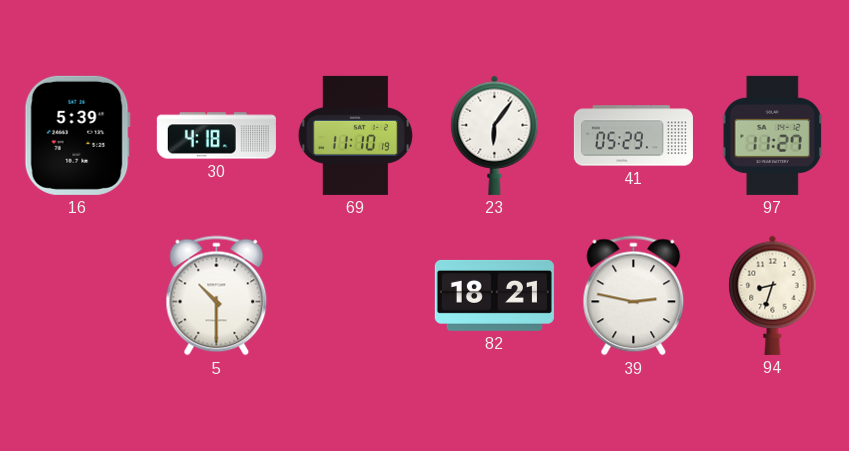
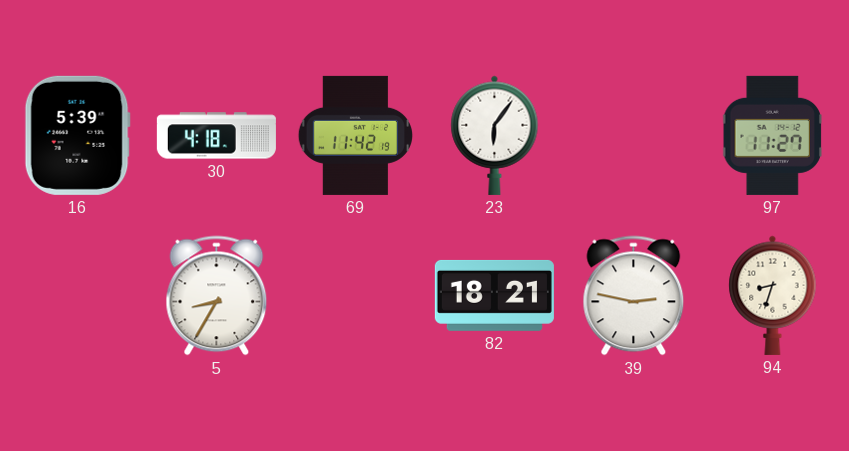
69: 11:10 -> 11:42
41: 05:29 -> none
5: 10:30 -> 8:35
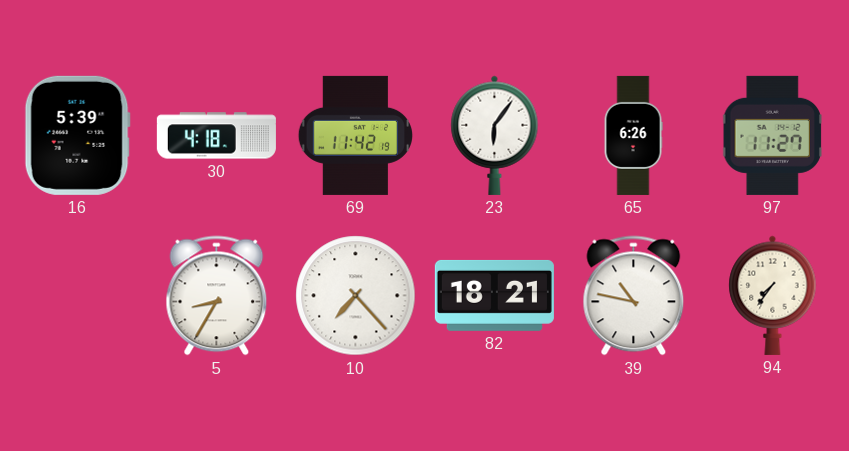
65: none -> 6:26
10: none -> 7:23
39: 2:47 -> 10:47
94: 8:33 -> 7:36
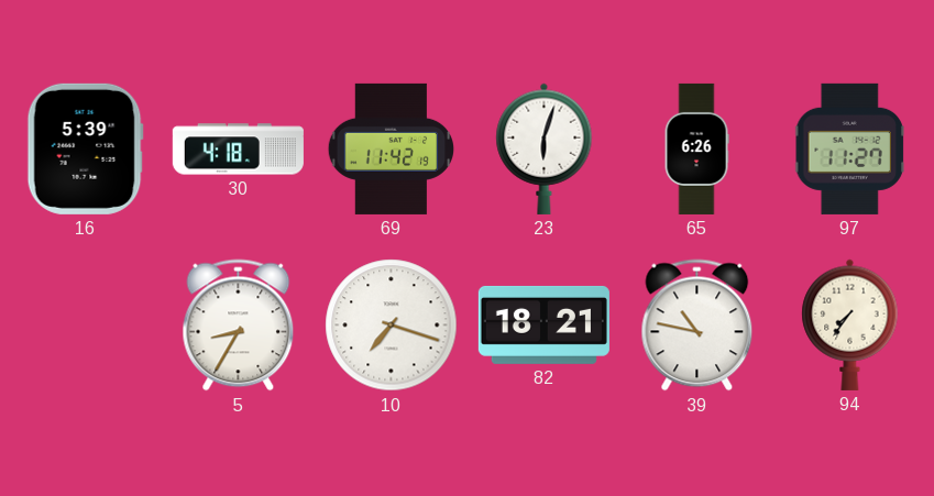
23: 6:06 -> 6:03
10: 7:23 -> 7:18
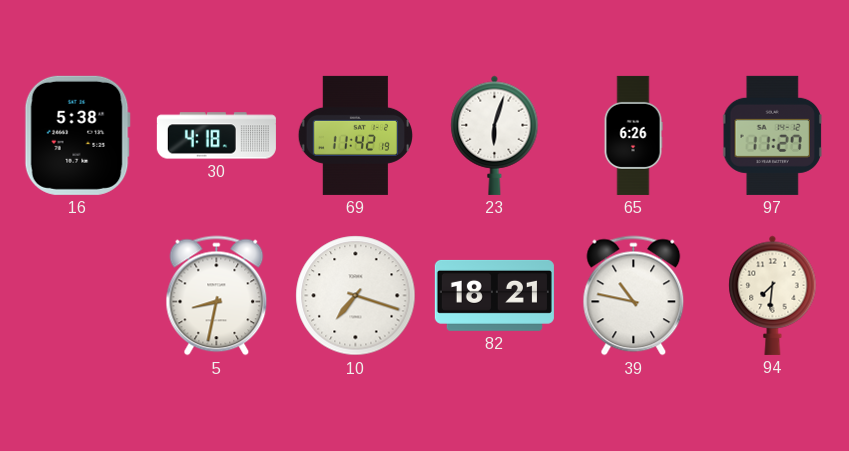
16: 5:39 -> 5:38
5: 8:35 -> 8:32
94: 7:36 -> 7:31
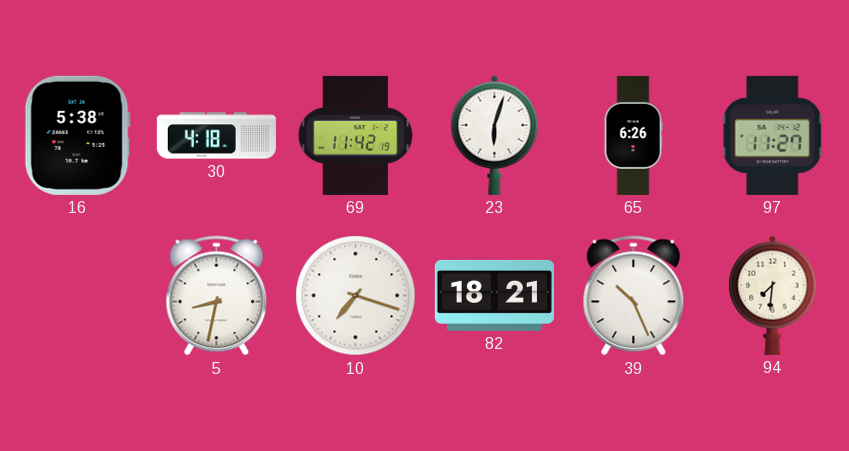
39: 10:47 -> 10:26
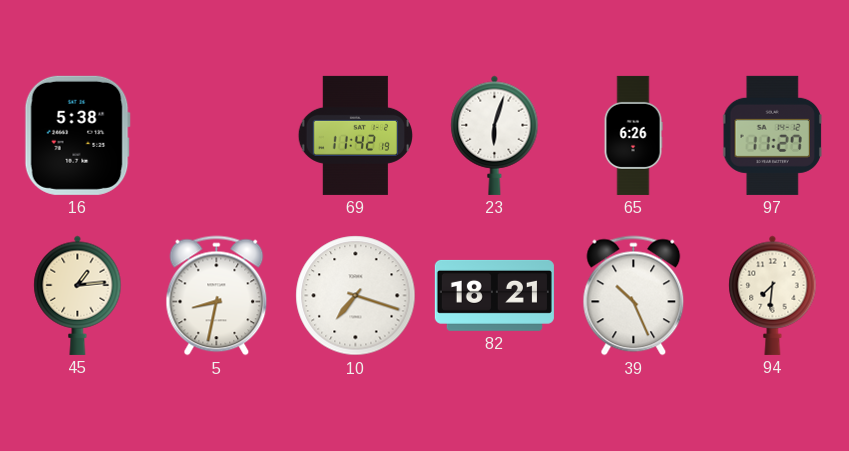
30: 4:18 -> none
45: none -> 1:14
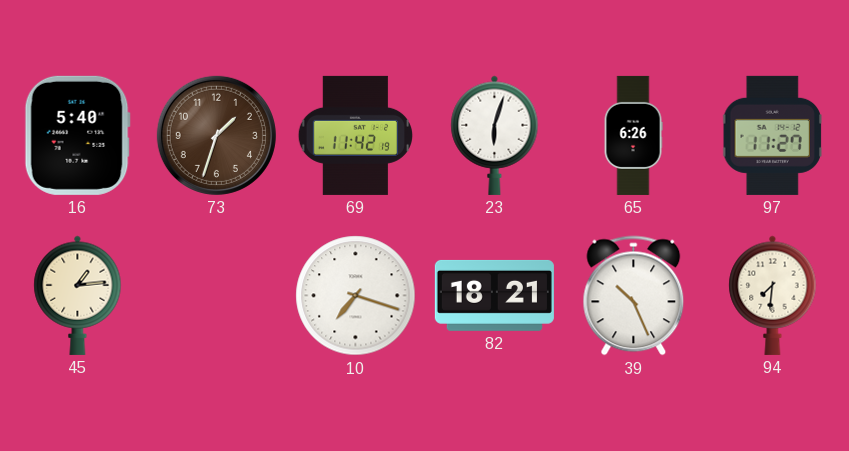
16: 5:38 -> 5:40
73: none -> 1:33
5: 8:32 -> none
